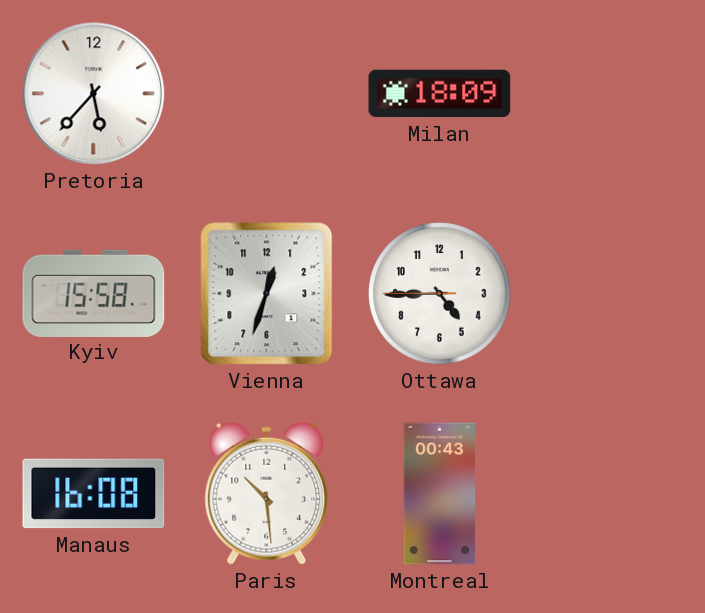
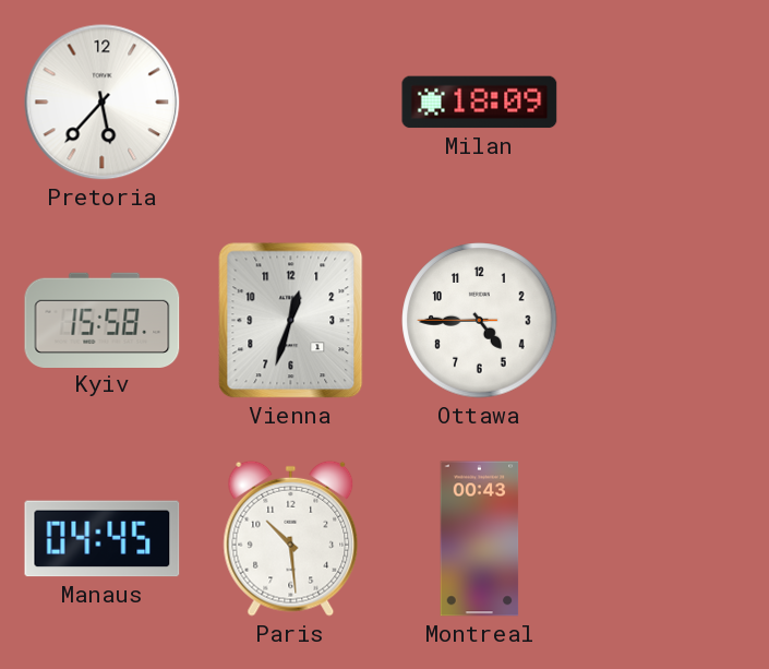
Manaus: 16:08 -> 04:45
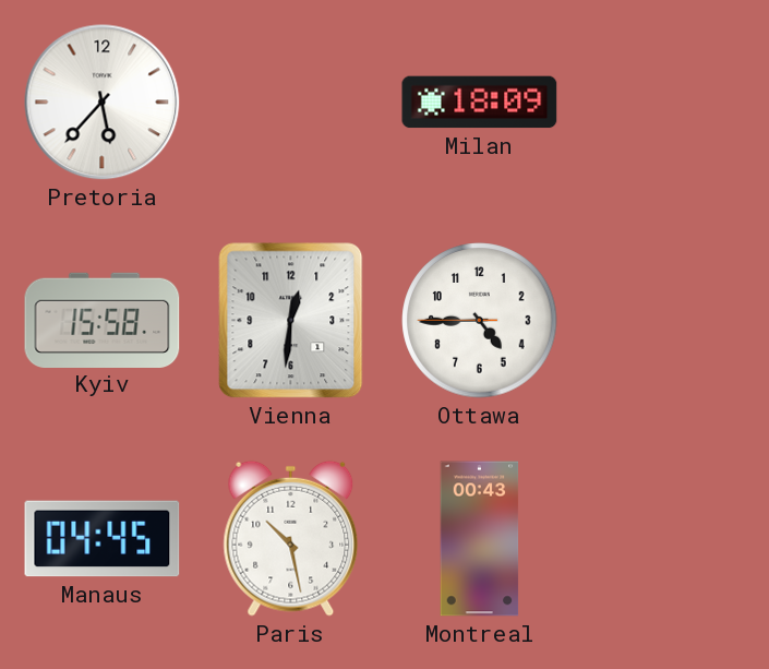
Vienna: 12:33 -> 12:31
Paris: 10:29 -> 10:28
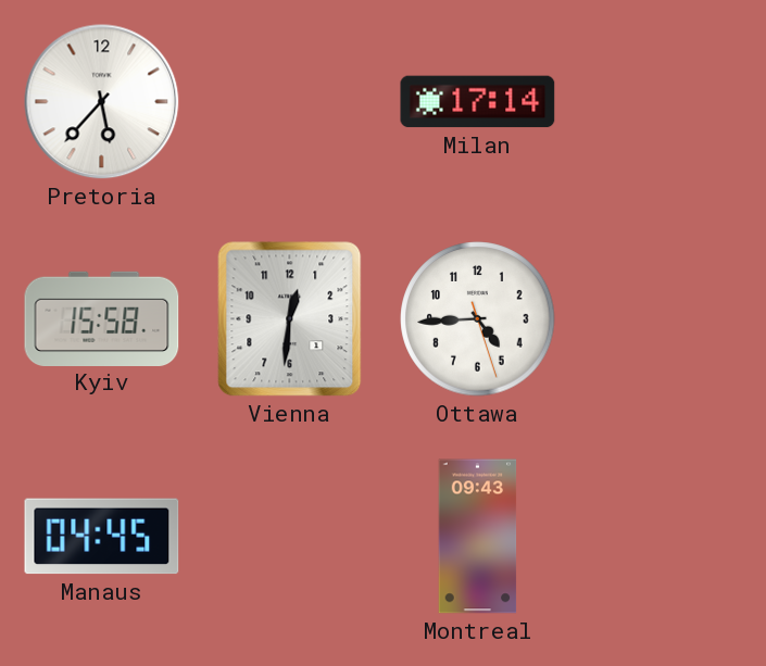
Milan: 18:09 -> 17:14
Ottawa: 4:44:45 -> 4:44:27
Paris: 10:28 -> none
Montreal: 00:43 -> 09:43
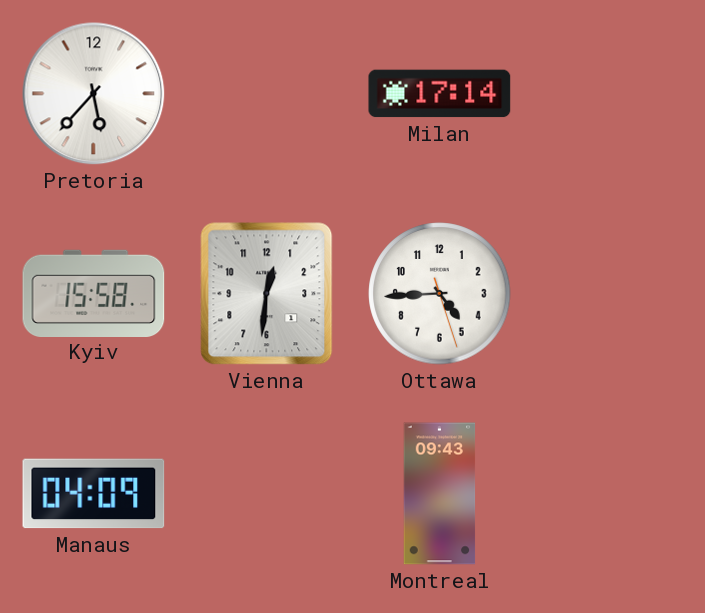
Manaus: 04:45 -> 04:09
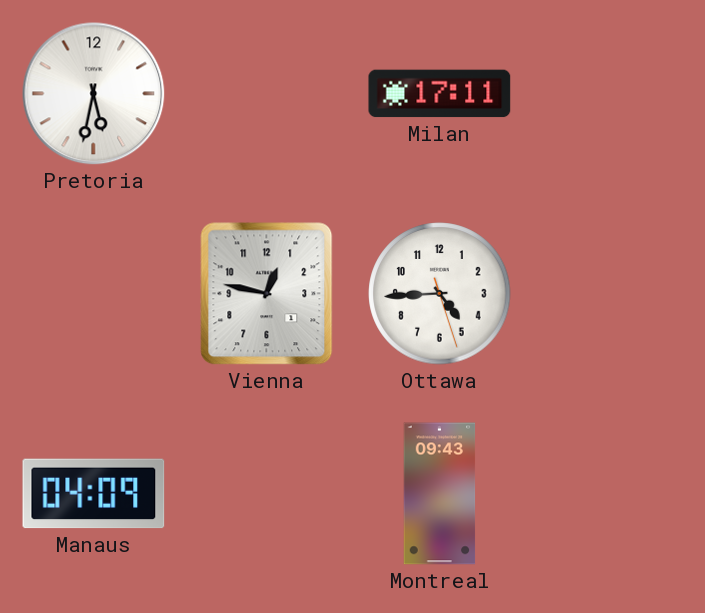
Pretoria: 5:37 -> 5:32
Milan: 17:14 -> 17:11
Kyiv: 15:58 -> none
Vienna: 12:31 -> 12:47
